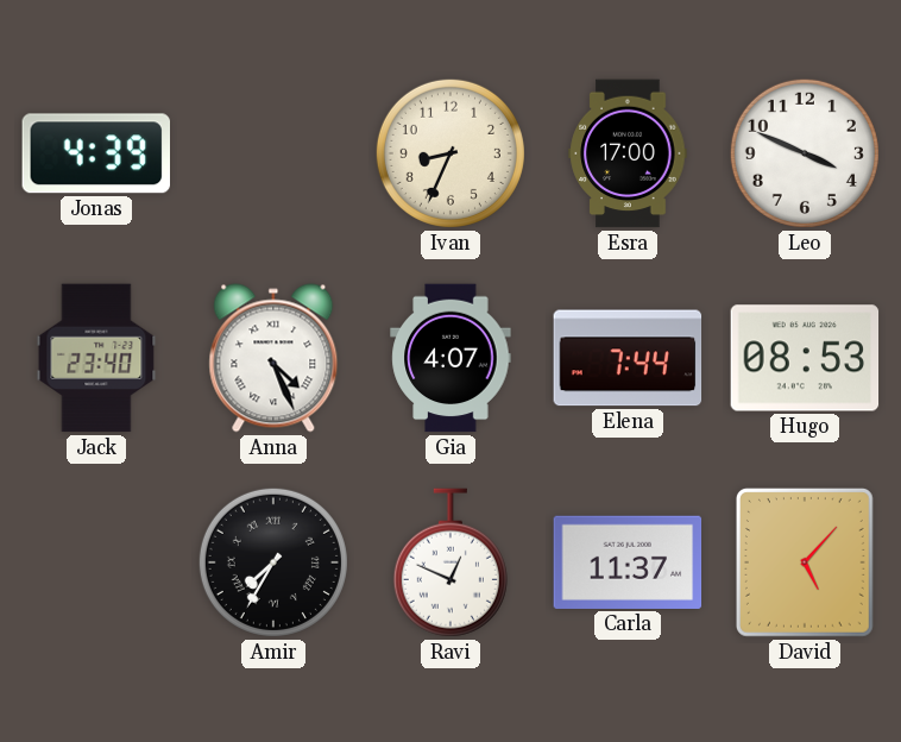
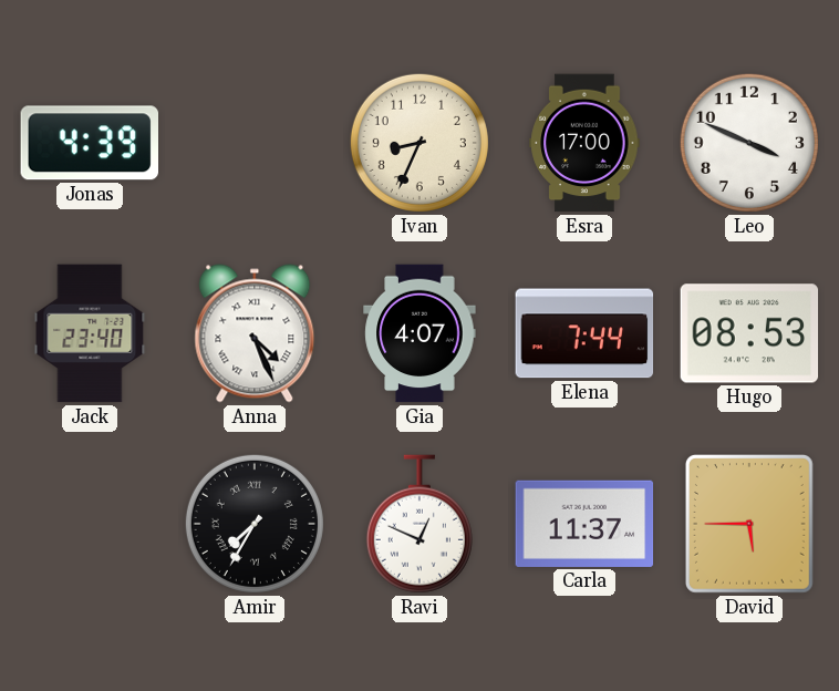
David: 5:07 -> 5:45
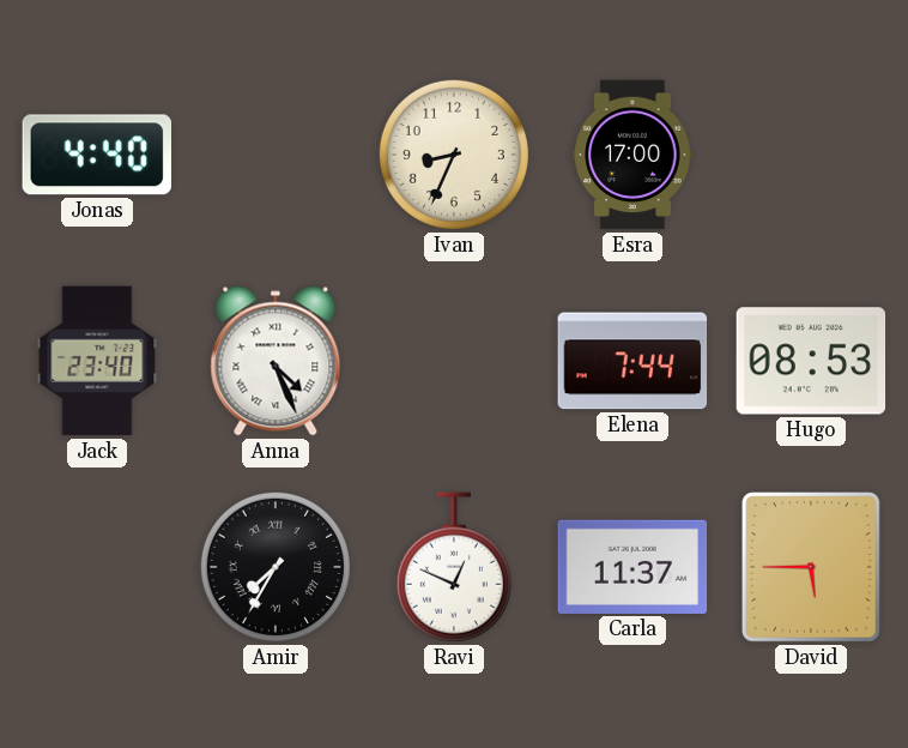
Jonas: 4:39 -> 4:40
Leo: 3:49 -> none
Gia: 4:07 -> none
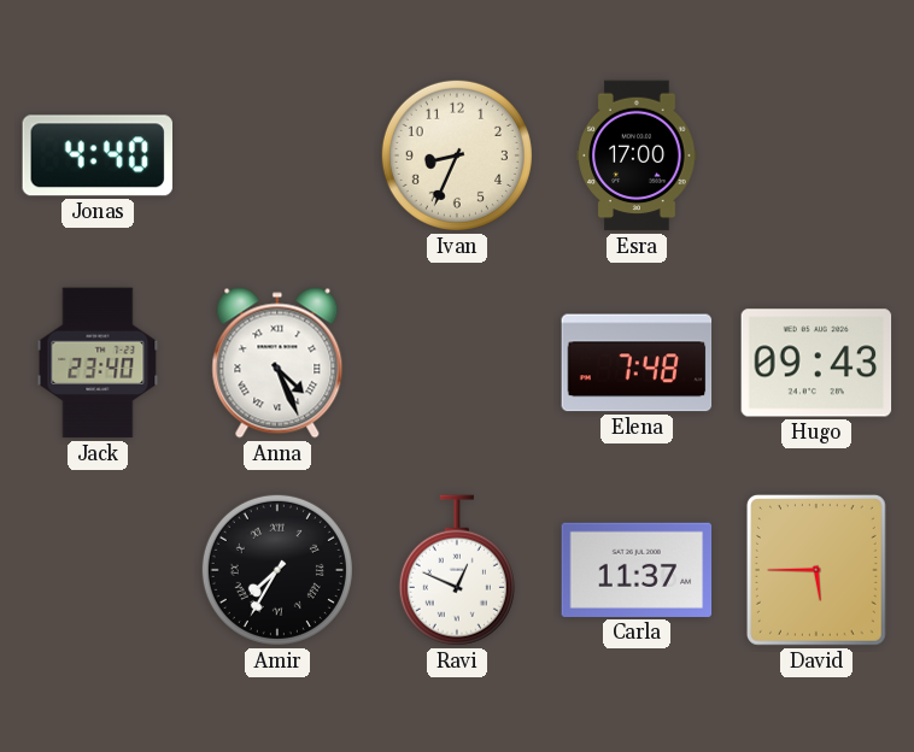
Elena: 7:44 -> 7:48
Hugo: 08:53 -> 09:43
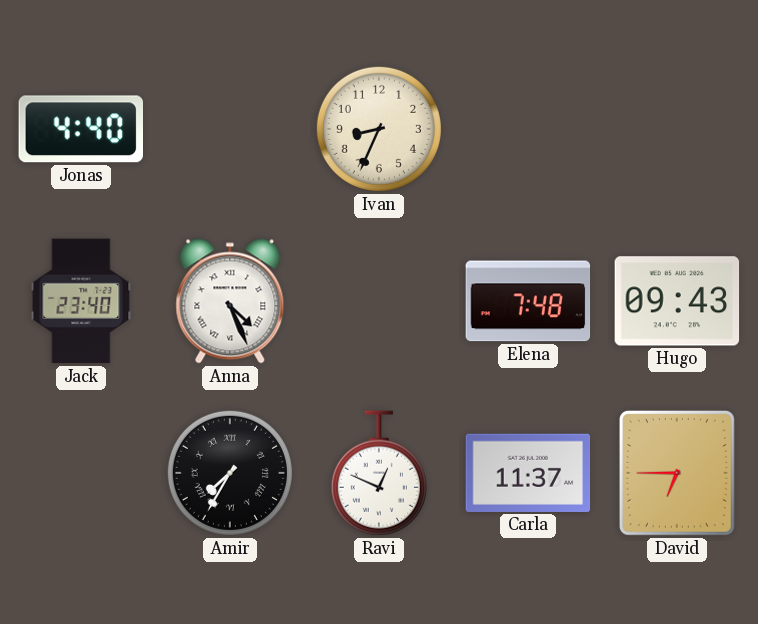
Esra: 17:00 -> none
David: 5:45 -> 6:45
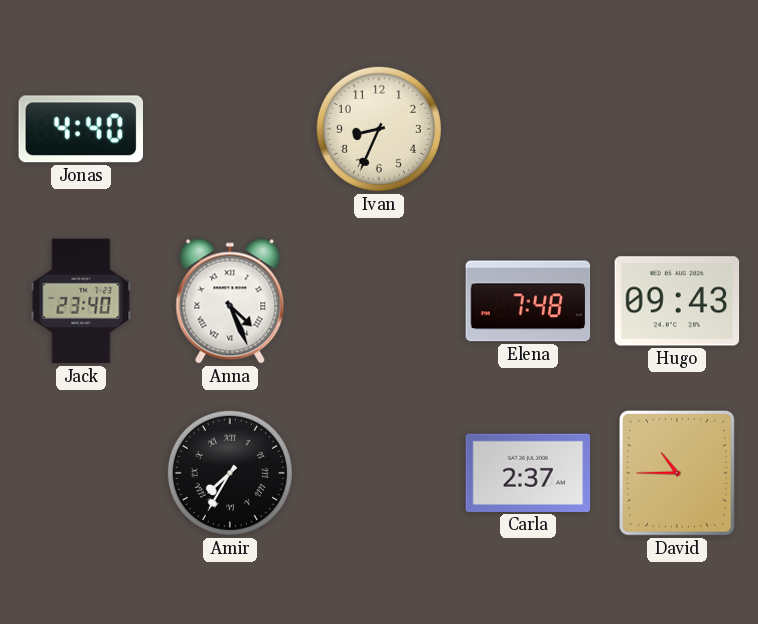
Ravi: 12:49 -> none
Carla: 11:37 -> 2:37
David: 6:45 -> 10:45
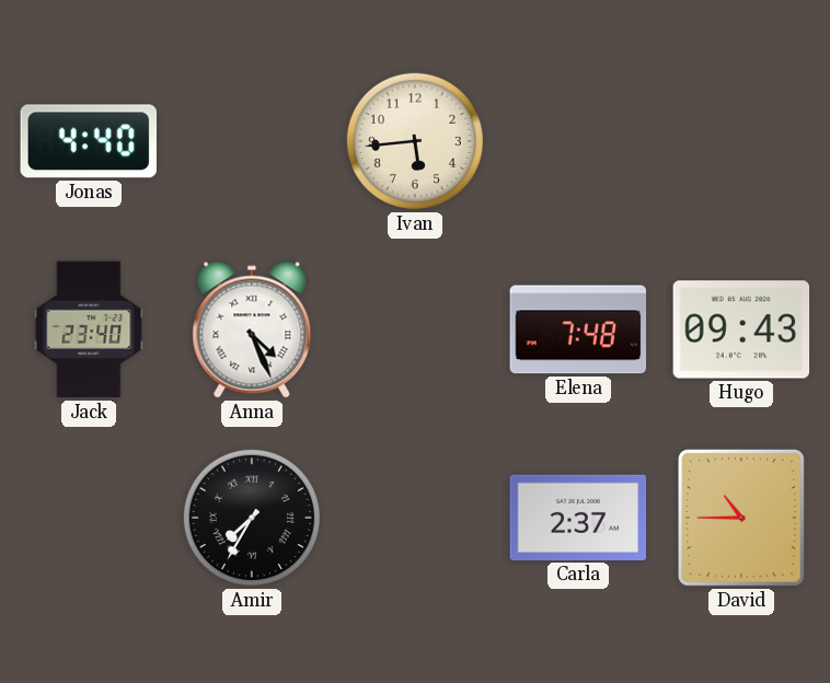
Ivan: 8:34 -> 5:44
